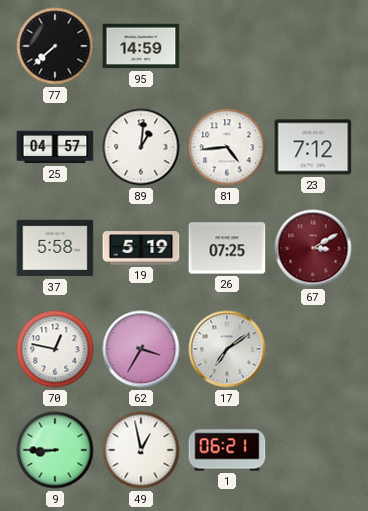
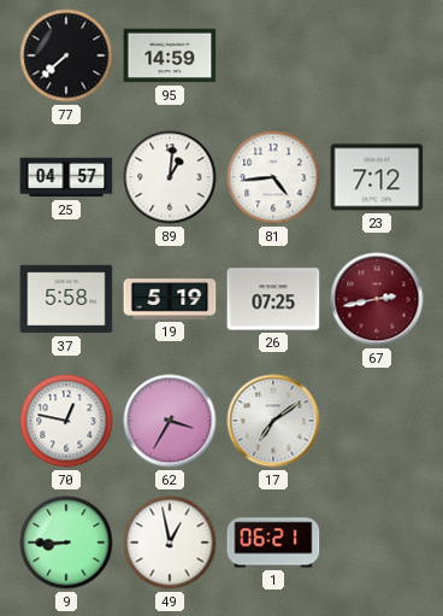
67: 3:10 -> 2:43
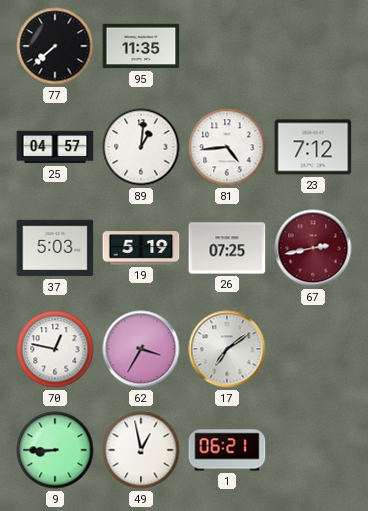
95: 14:59 -> 11:35
37: 5:58 -> 5:03
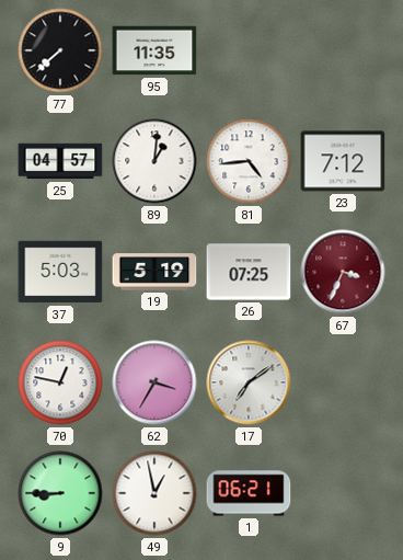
67: 2:43 -> 3:34
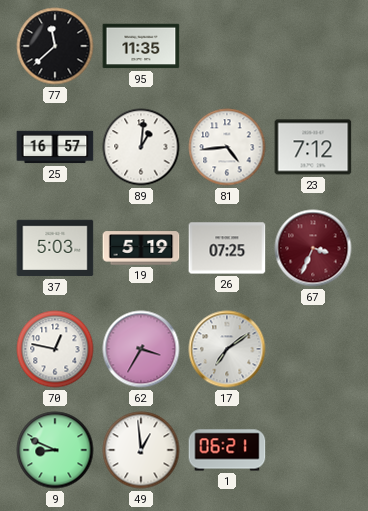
77: 7:38 -> 11:38
25: 04:57 -> 16:57
9: 8:45 -> 8:49
49: 12:58 -> 12:59
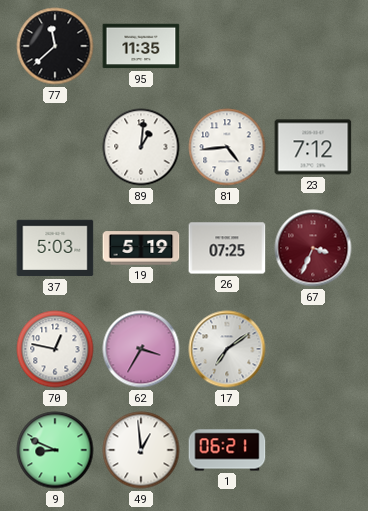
25: 16:57 -> none
